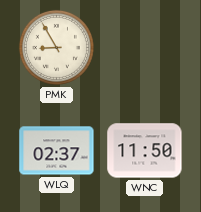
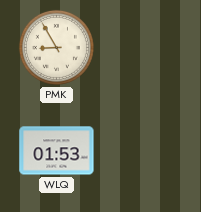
WLQ: 02:37 -> 01:53
WNC: 11:50 -> none
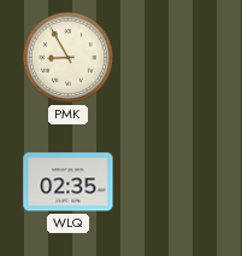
WLQ: 01:53 -> 02:35
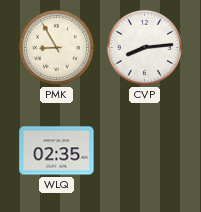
CVP: none -> 8:14
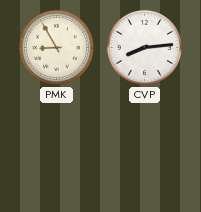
WLQ: 02:35 -> none
